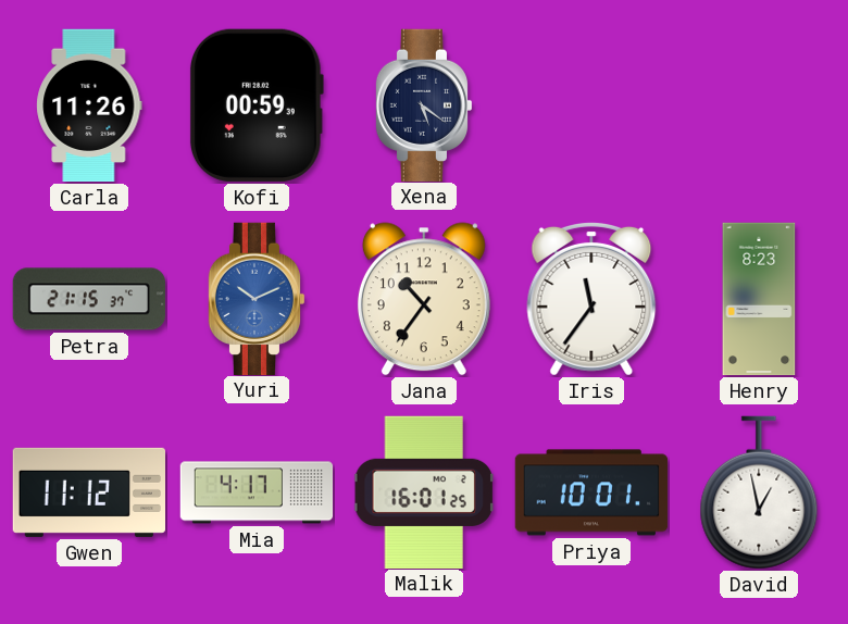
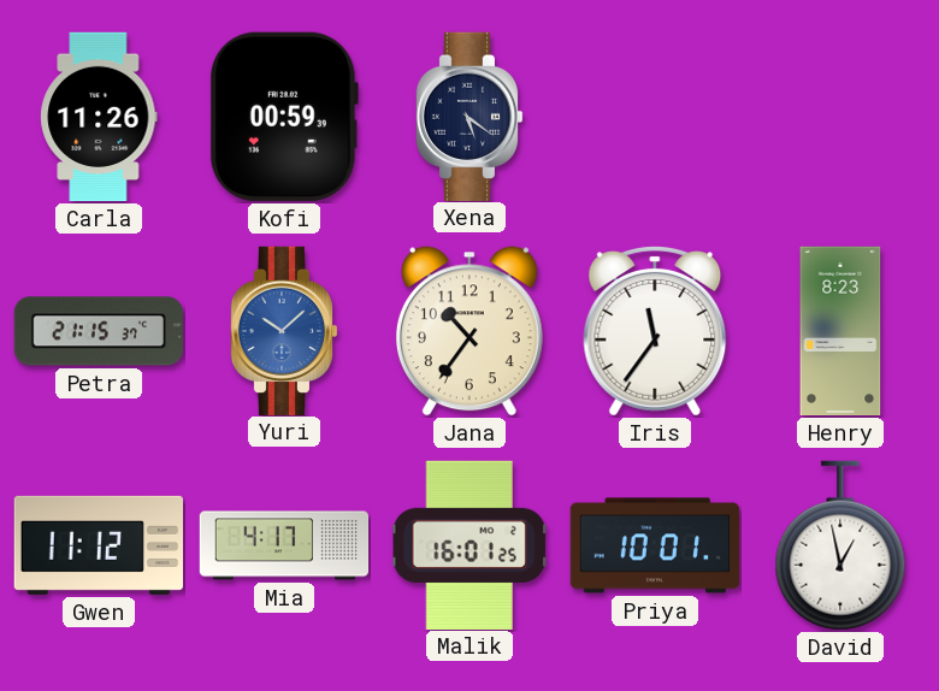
Yuri: 10:11 -> 10:08
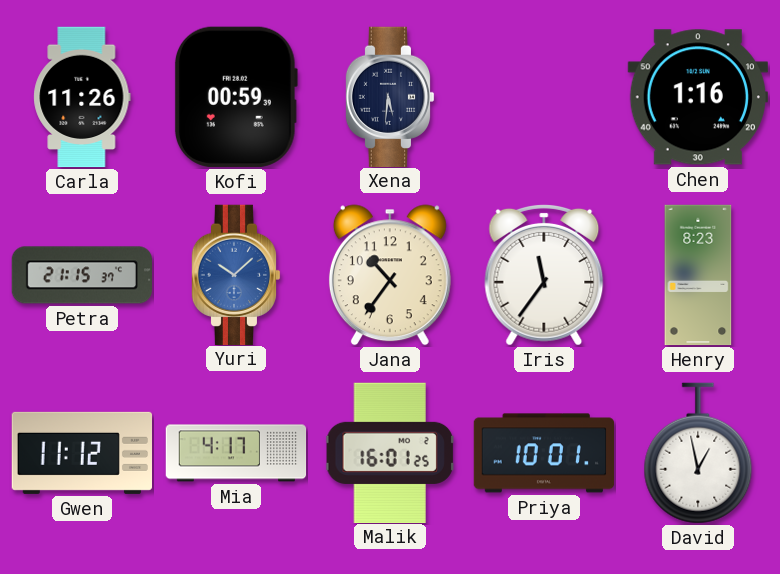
Xena: 5:21 -> 5:31
Chen: none -> 1:16
